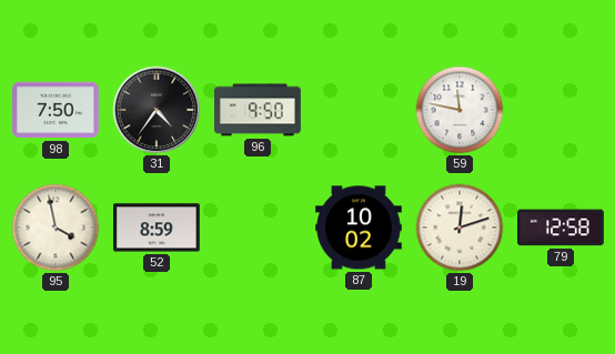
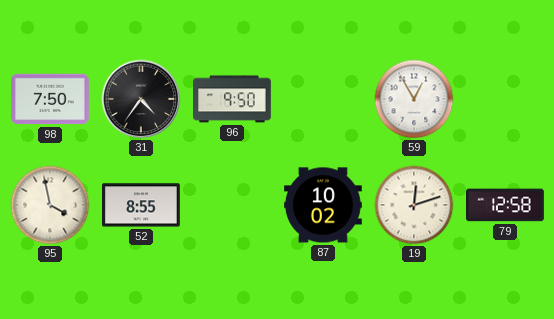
59: 11:47 -> 12:55
52: 8:59 -> 8:55
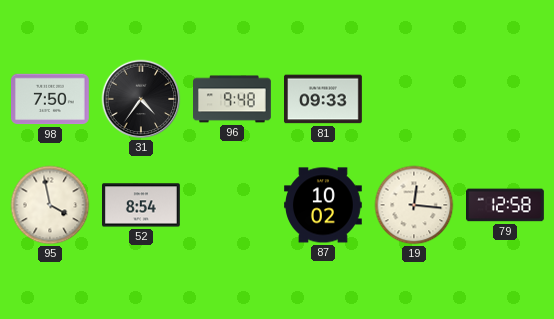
96: 9:50 -> 9:48
81: none -> 09:33
59: 12:55 -> none
52: 8:55 -> 8:54
19: 12:12 -> 12:16
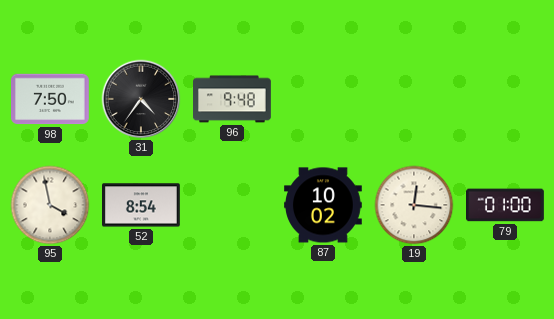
81: 09:33 -> none
79: 12:58 -> 01:00
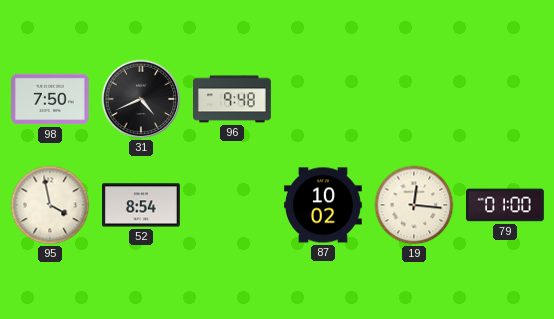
31: 4:36 -> 4:41
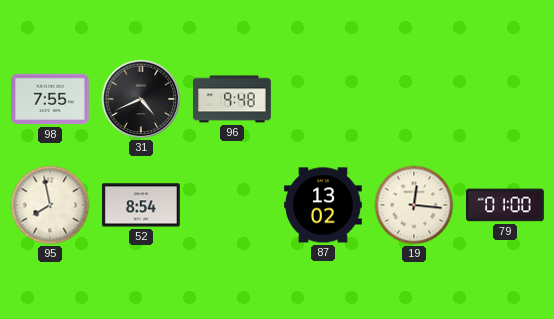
98: 7:50 -> 7:55
95: 3:58 -> 7:58
87: 10:02 -> 13:02
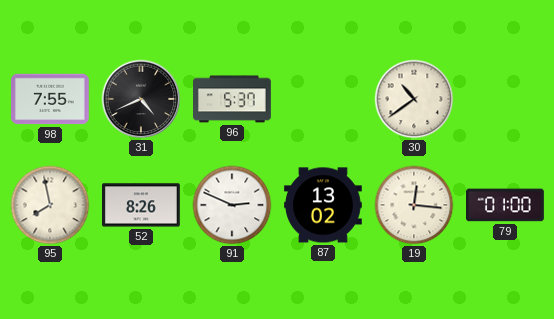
96: 9:48 -> 5:37
30: none -> 10:39
52: 8:54 -> 8:26
91: none -> 2:49
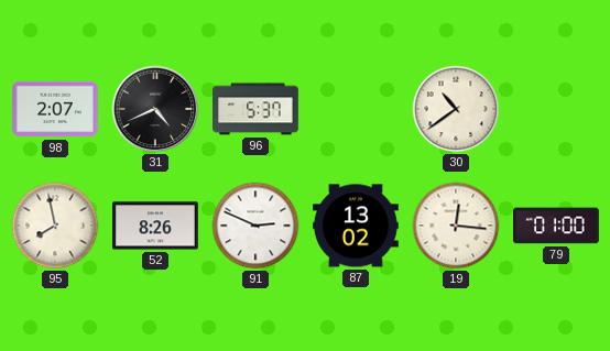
98: 7:55 -> 2:07
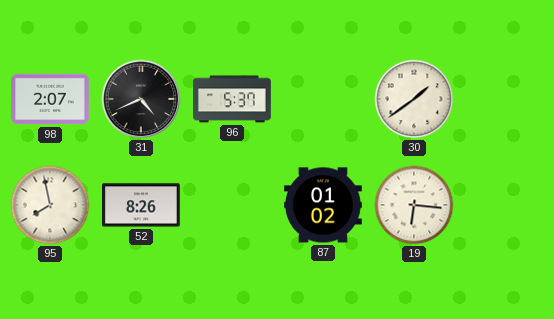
30: 10:39 -> 1:39
91: 2:49 -> none
87: 13:02 -> 01:02
19: 12:16 -> 6:16
79: 01:00 -> none
